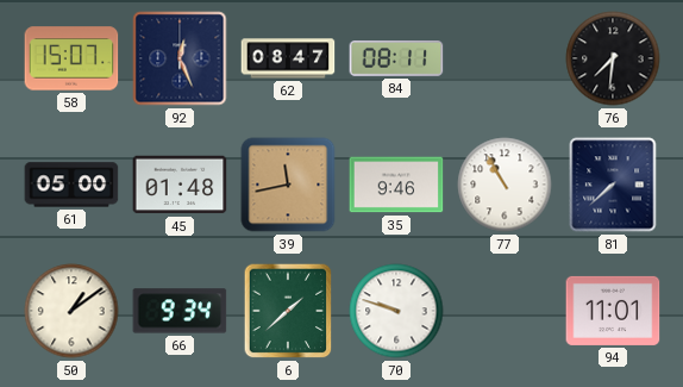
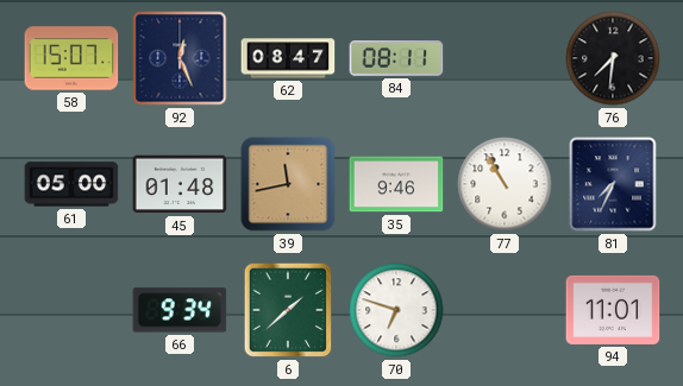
81: 7:38 -> 7:34
50: 1:09 -> none
70: 9:48 -> 6:48
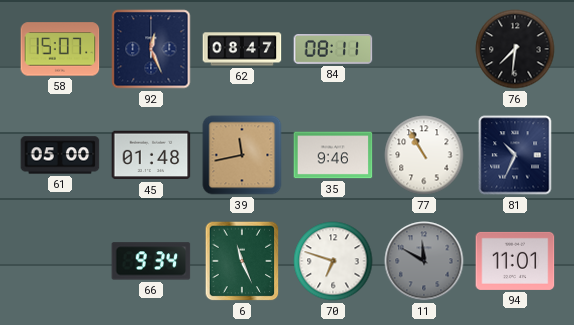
81: 7:34 -> 10:34
6: 1:38 -> 11:26
11: none -> 11:50
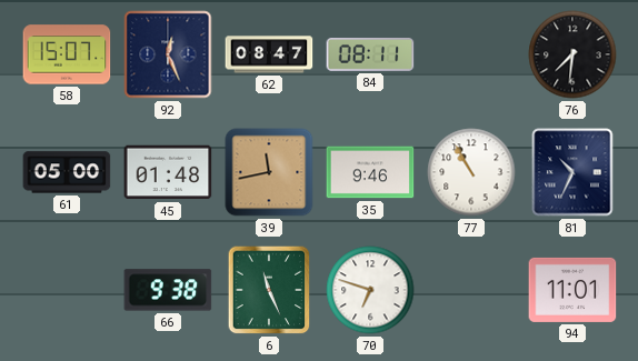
66: 9:34 -> 9:38
11: 11:50 -> none
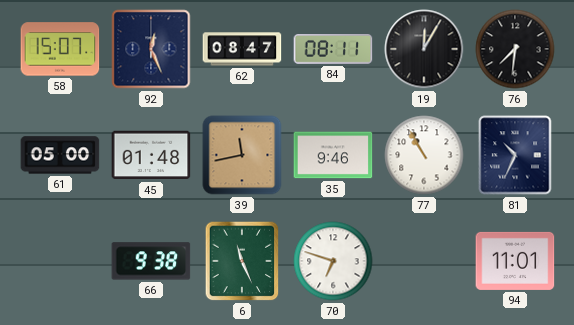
19: none -> 12:05
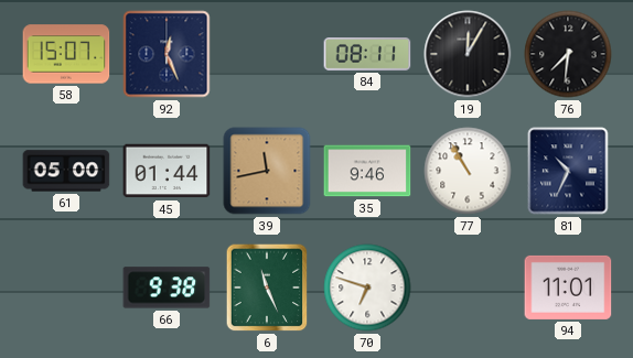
62: 08:47 -> none
45: 01:48 -> 01:44
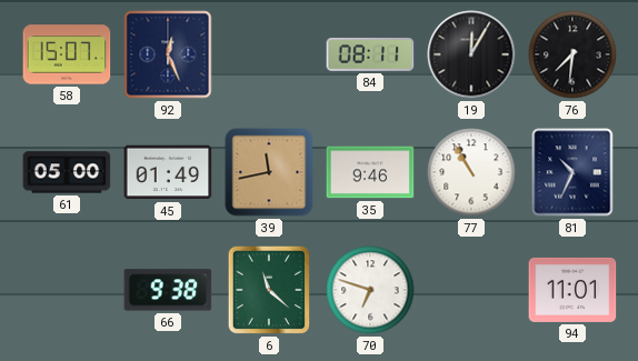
45: 01:44 -> 01:49
6: 11:26 -> 11:22
